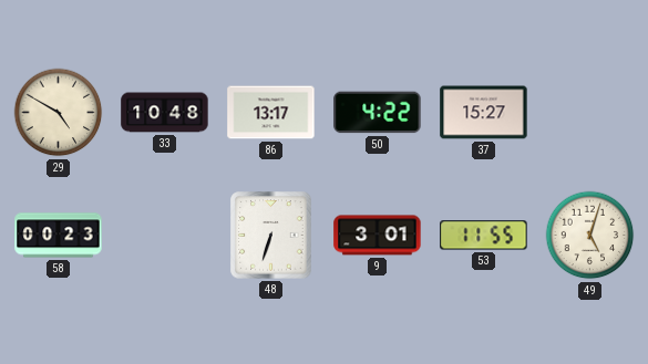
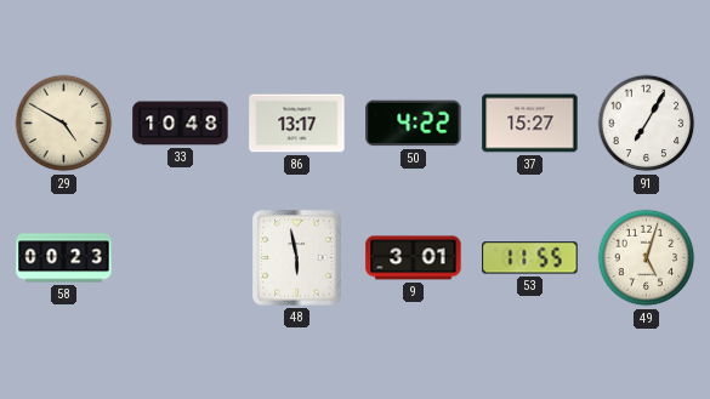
91: none -> 7:05
48: 6:33 -> 5:58
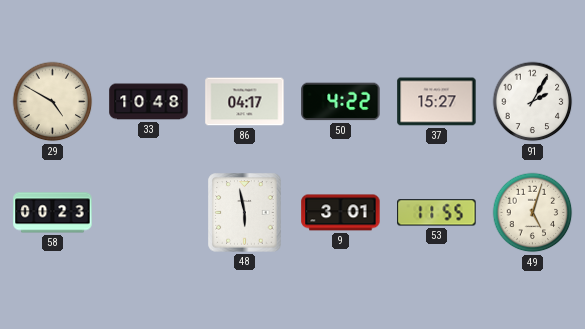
86: 13:17 -> 04:17
91: 7:05 -> 2:05
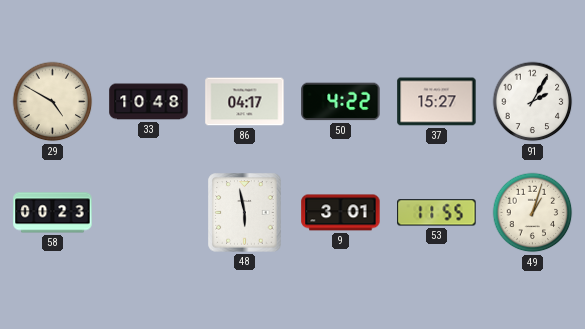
49: 5:03 -> 1:03
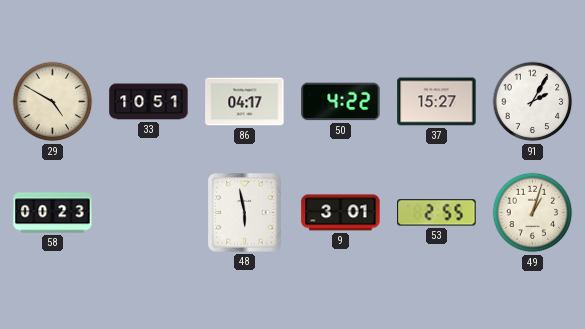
33: 10:48 -> 10:51
53: 11:55 -> 2:55
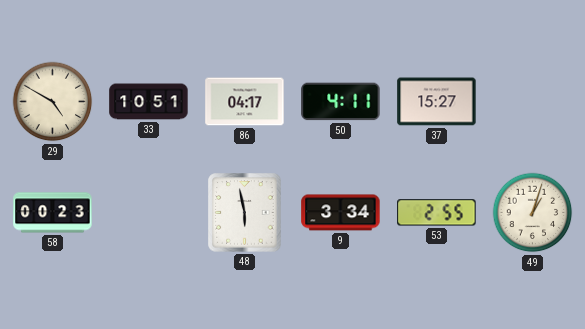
50: 4:22 -> 4:11
91: 2:05 -> none
9: 3:01 -> 3:34
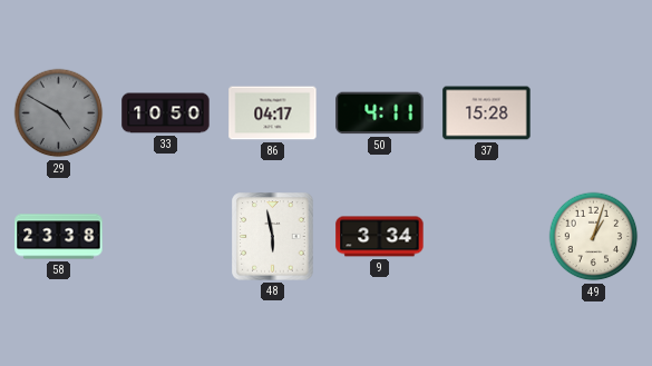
29 dial: cream -> grey
33: 10:51 -> 10:50
37: 15:27 -> 15:28
58: 00:23 -> 23:38
53: 2:55 -> none
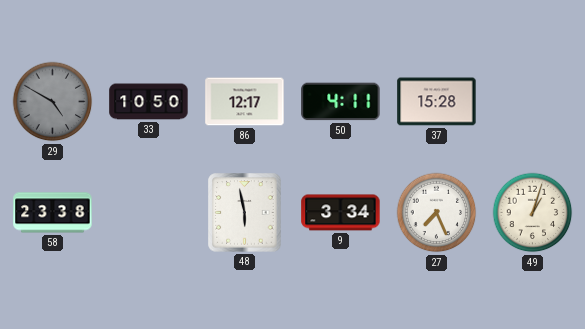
86: 04:17 -> 12:17
27: none -> 7:26
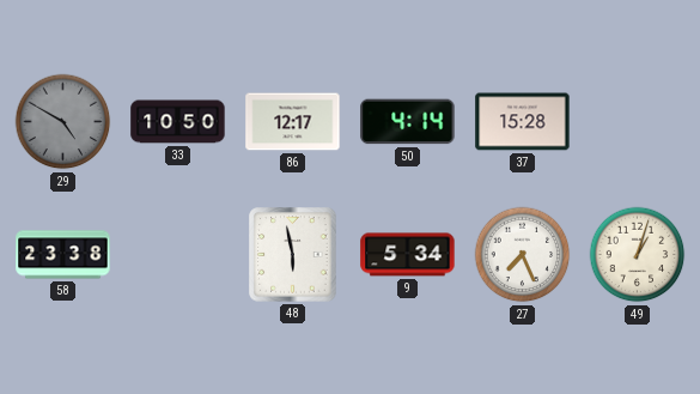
50: 4:11 -> 4:14
9: 3:34 -> 5:34
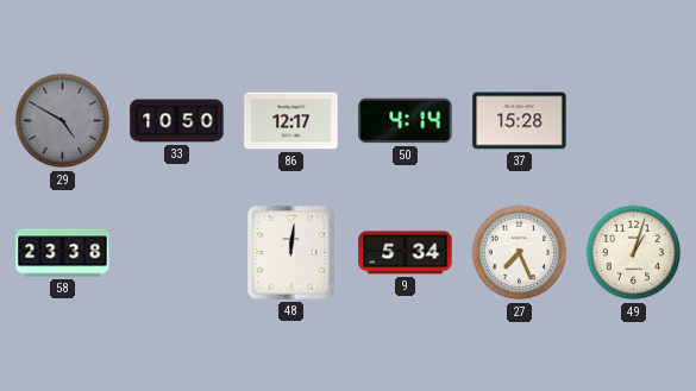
48: 5:58 -> 12:01
